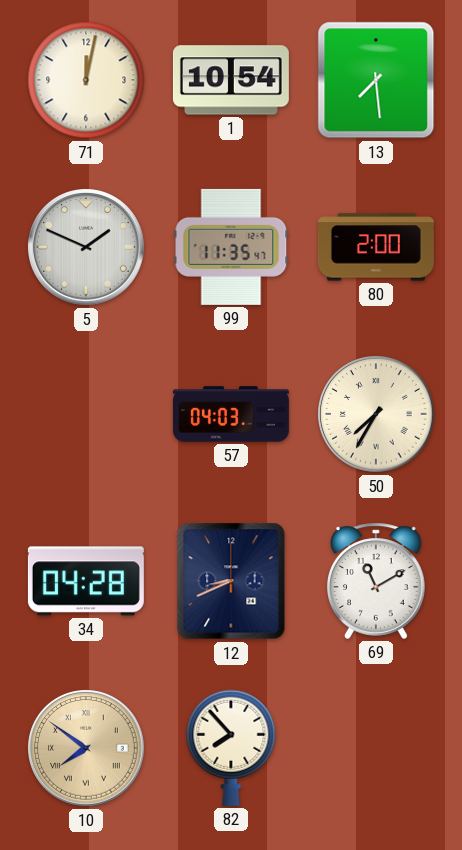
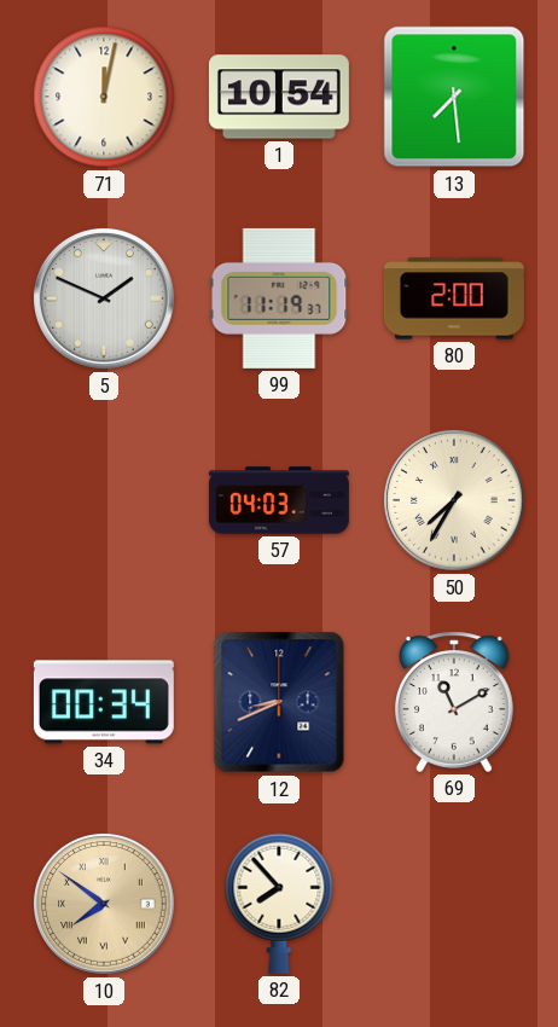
99: 11:35 -> 11:19
34: 04:28 -> 00:34
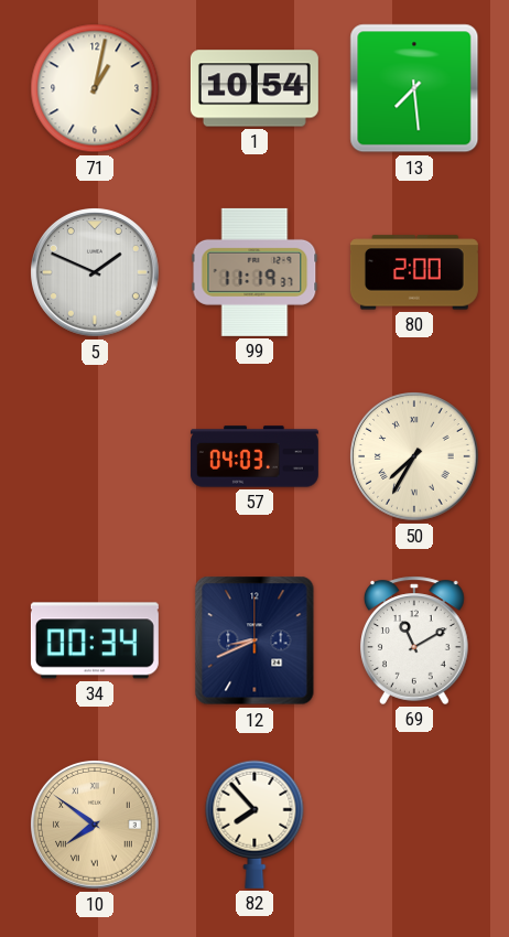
71: 12:02 -> 1:02
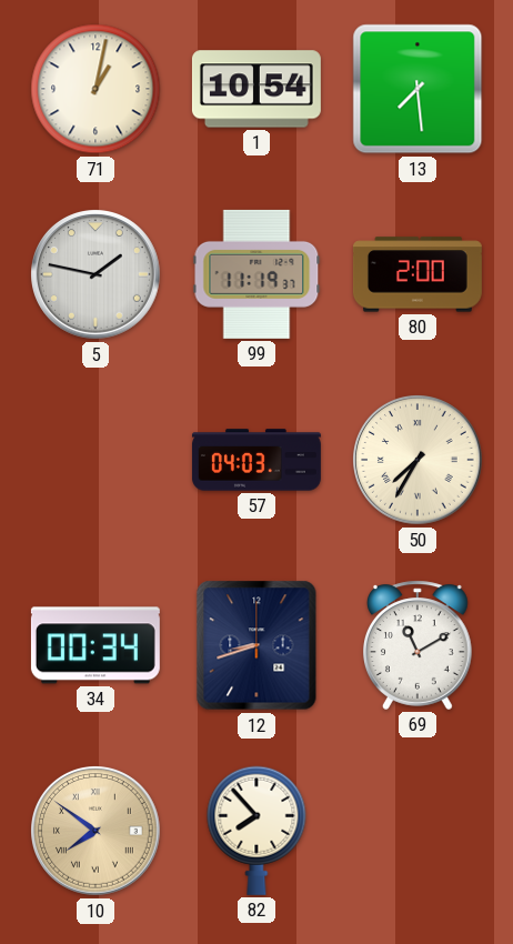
5: 1:49 -> 1:47
12: 8:41 -> 8:42
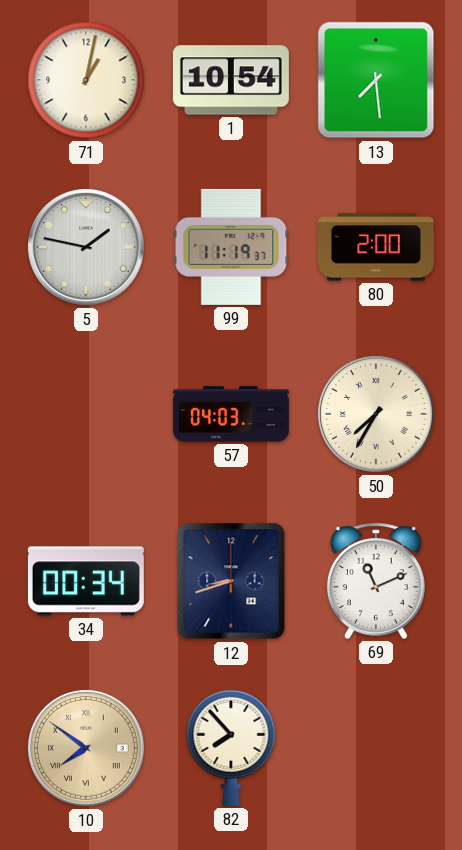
69: 11:10 -> 11:11
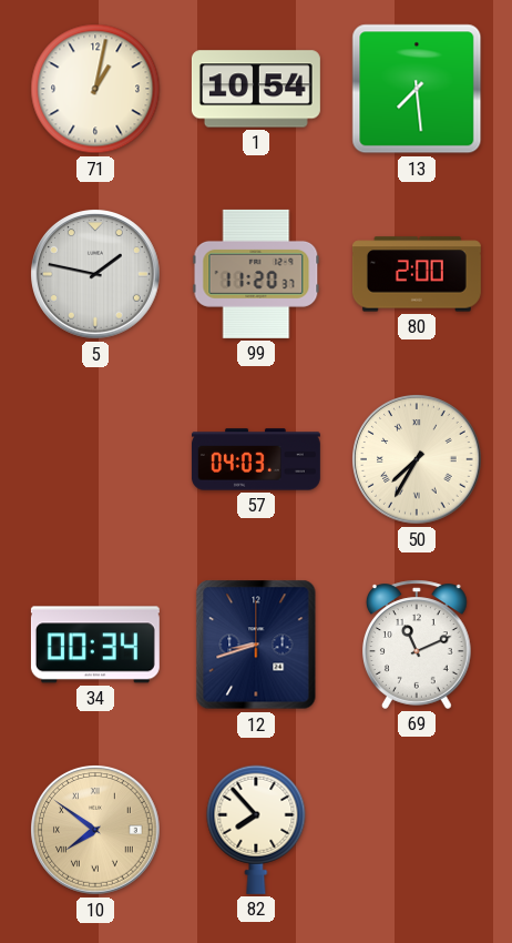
99: 11:19 -> 11:20
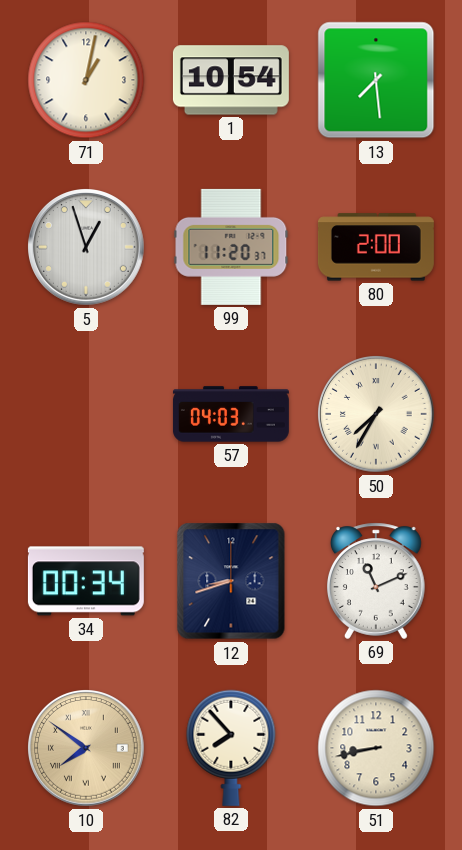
5: 1:47 -> 12:57
51: none -> 8:43
